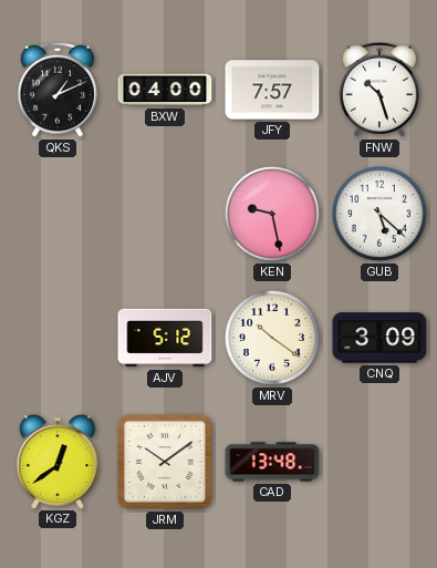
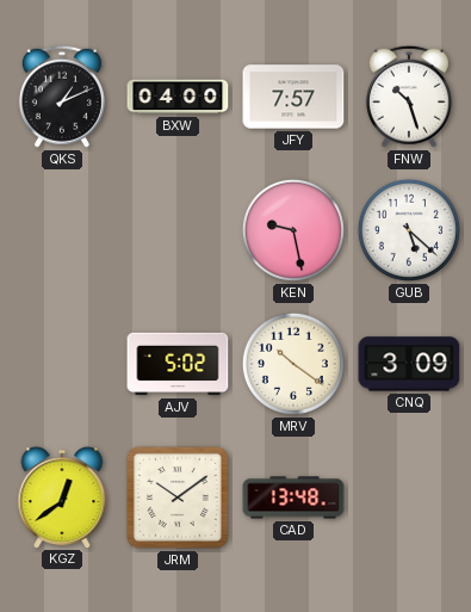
AJV: 5:12 -> 5:02
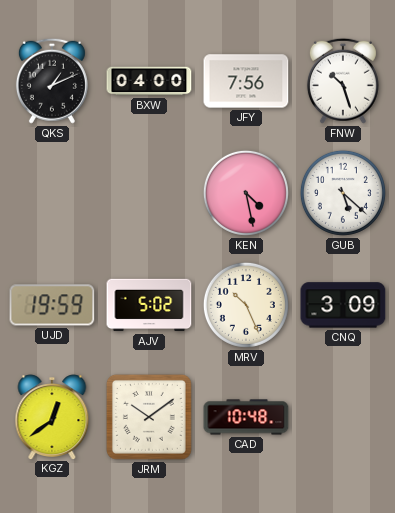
JFY: 7:57 -> 7:56
KEN: 9:28 -> 4:28
UJD: none -> 19:59
MRV: 10:21 -> 10:26
CAD: 13:48 -> 10:48
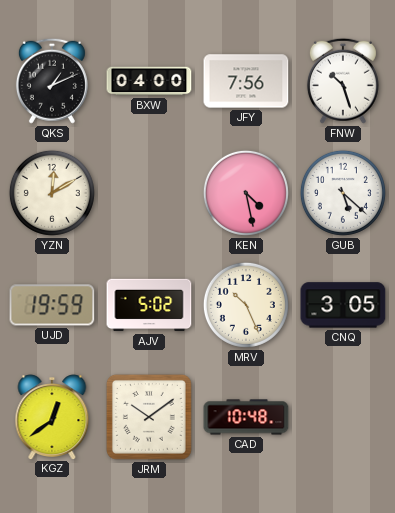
YZN: none -> 12:10
CNQ: 3:09 -> 3:05
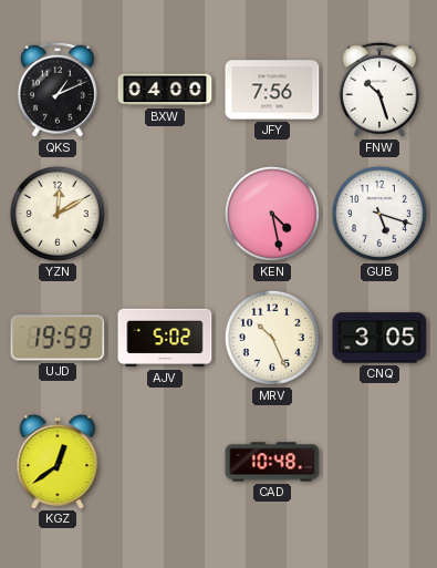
GUB: 5:22 -> 5:18
JRM: 10:09 -> none
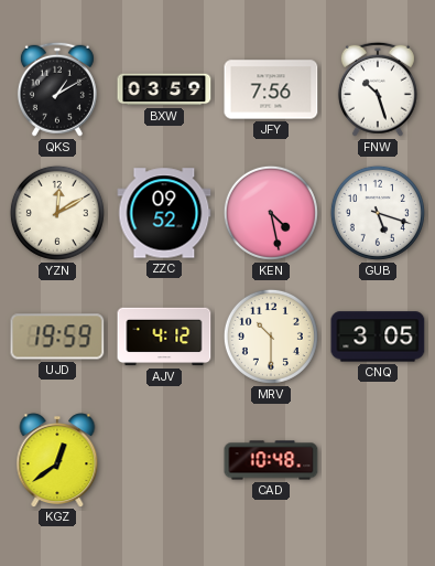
QKS: 1:11 -> 1:10
BXW: 04:00 -> 03:59
ZZC: none -> 09:52
AJV: 5:02 -> 4:12
MRV: 10:26 -> 10:30
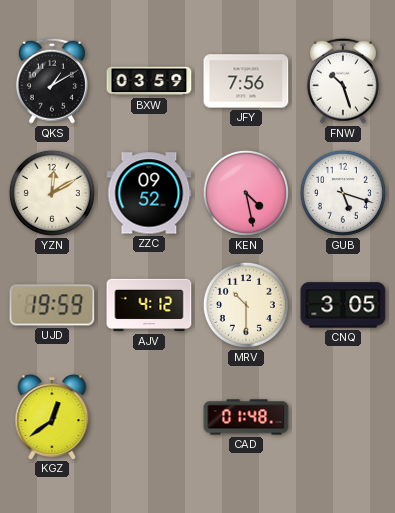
CAD: 10:48 -> 01:48
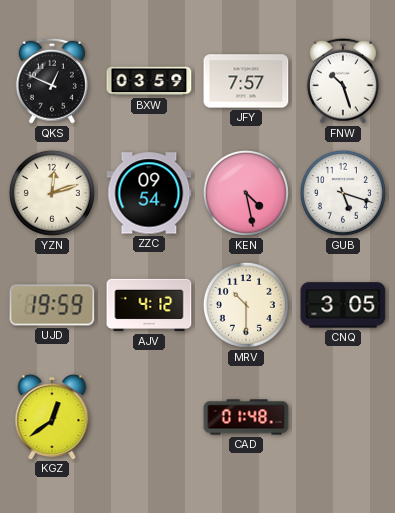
QKS: 1:10 -> 12:49
JFY: 7:56 -> 7:57
YZN: 12:10 -> 12:12
ZZC: 09:52 -> 09:54
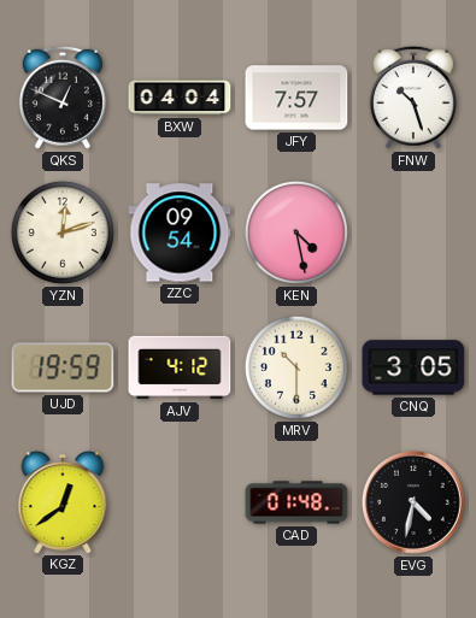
BXW: 03:59 -> 04:04
GUB: 5:18 -> none
EVG: none -> 4:32
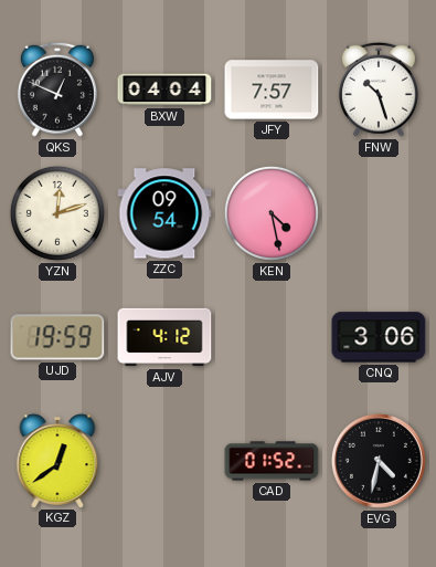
MRV: 10:30 -> none
CNQ: 3:05 -> 3:06
CAD: 01:48 -> 01:52
